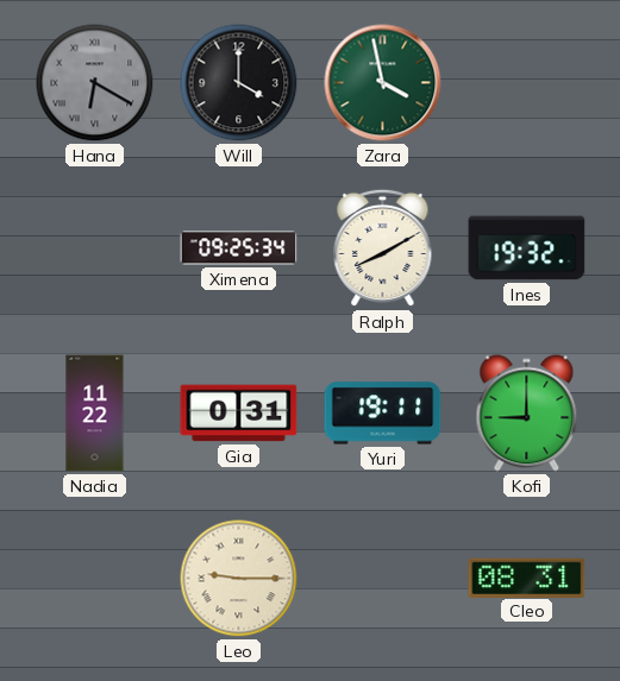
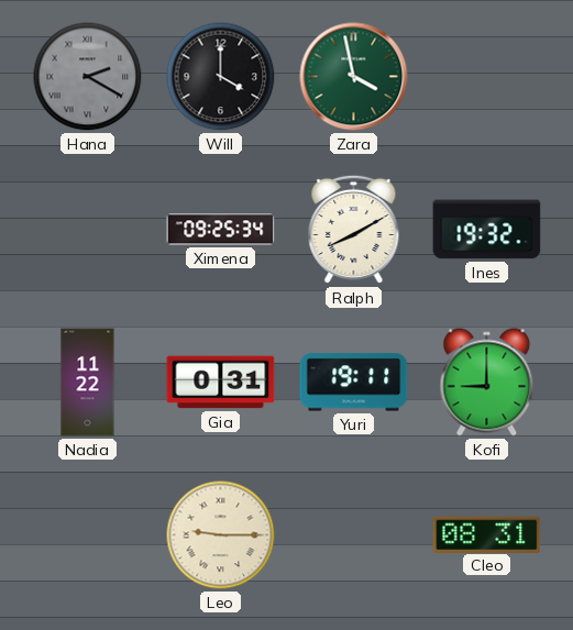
Hana: 6:20 -> 2:20
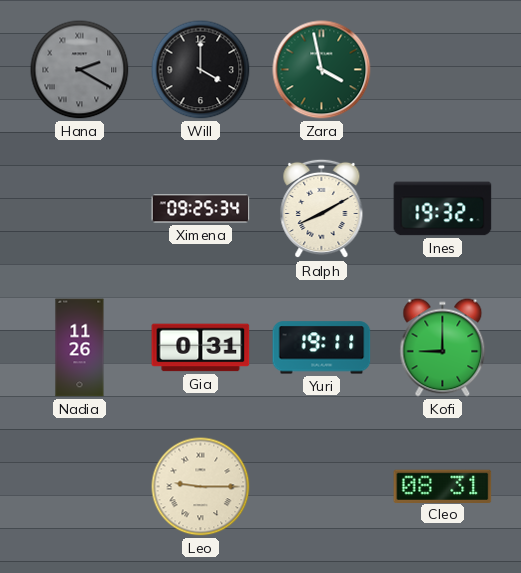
Nadia: 11:22 -> 11:26
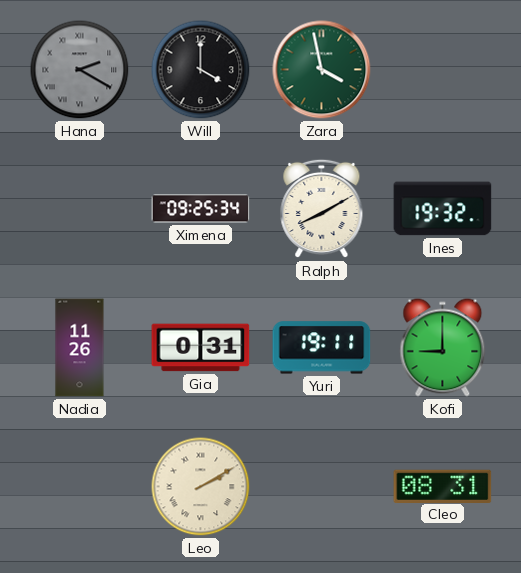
Leo: 9:15 -> 2:10
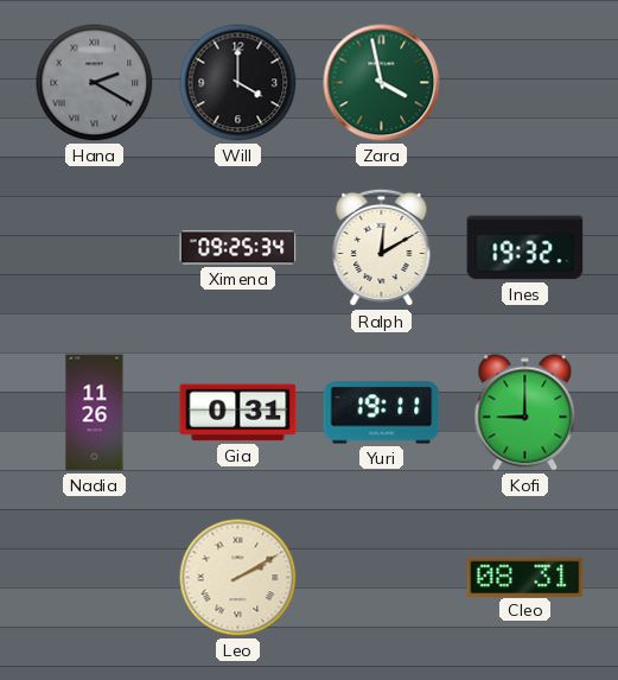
Ralph: 8:10 -> 12:10
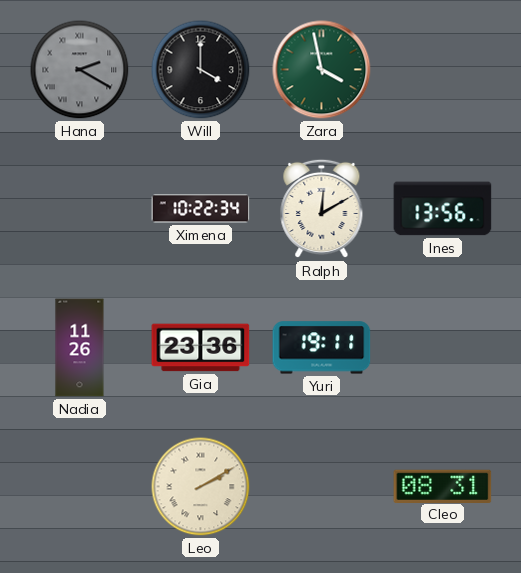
Ximena: 09:25 -> 10:22
Ines: 19:32 -> 13:56
Gia: 0:31 -> 23:36
Kofi: 9:00 -> none
